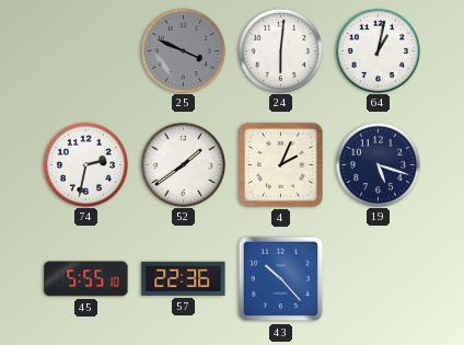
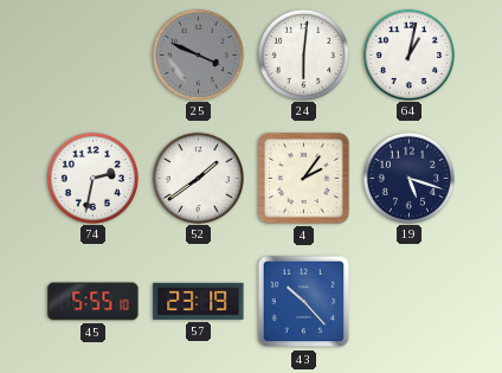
4: 2:04 -> 2:06
57: 22:36 -> 23:19
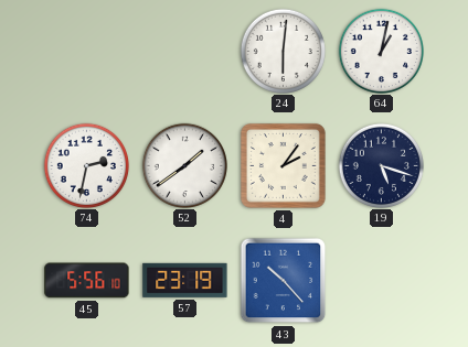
25: 3:49 -> none
45: 5:55 -> 5:56
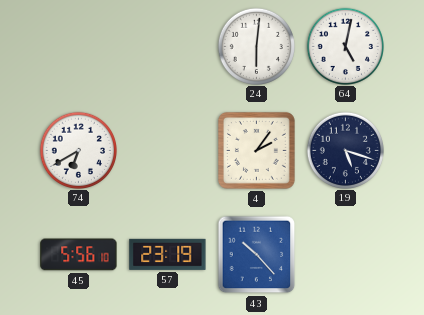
64: 1:02 -> 5:02
74: 2:32 -> 6:40
52: 1:39 -> none
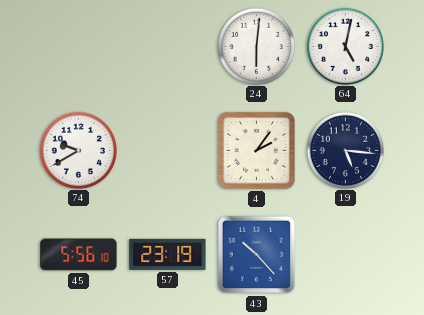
74: 6:40 -> 9:40
19: 5:18 -> 5:16
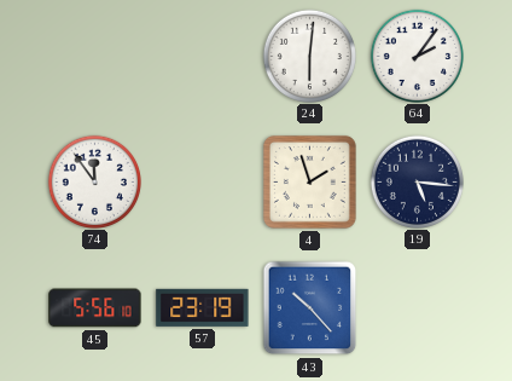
64: 5:02 -> 2:06
74: 9:40 -> 11:54
4: 2:06 -> 1:57
